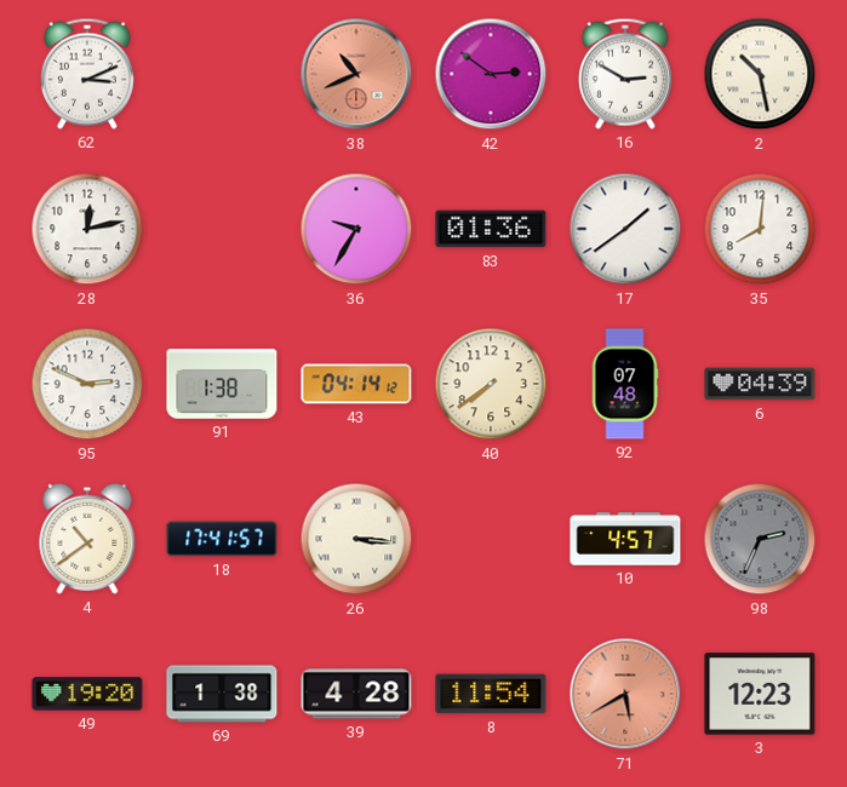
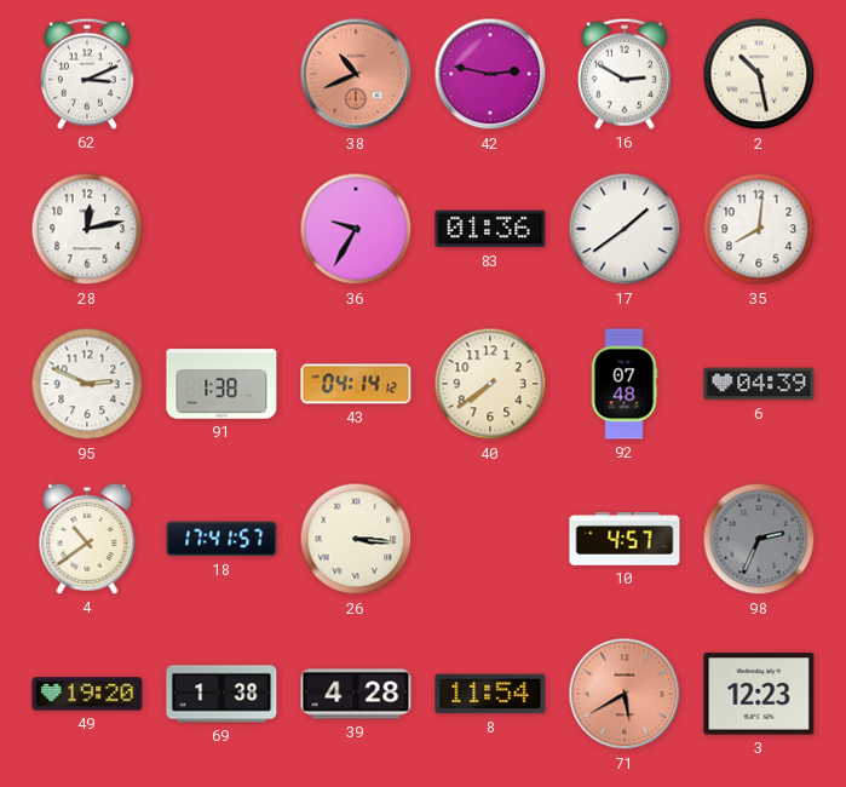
42: 2:51 -> 2:47
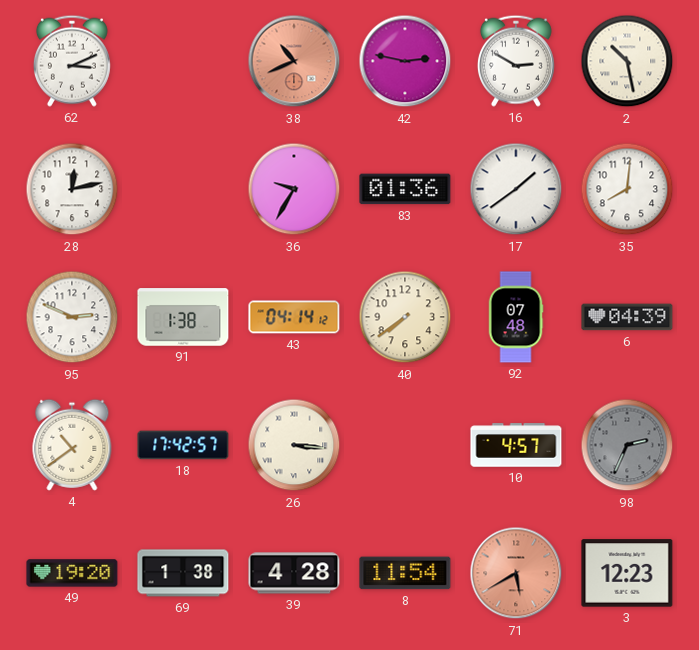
18: 17:41 -> 17:42
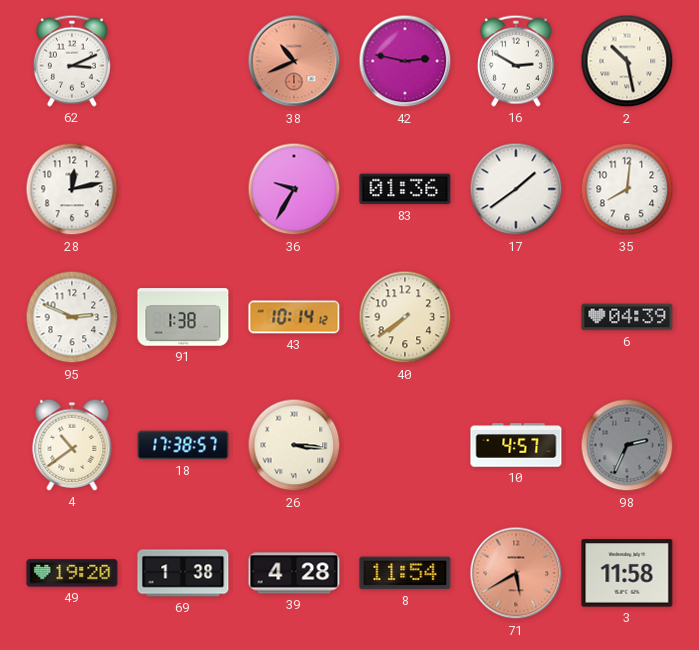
43: 04:14 -> 10:14
92: 07:48 -> none
18: 17:42 -> 17:38
3: 12:23 -> 11:58
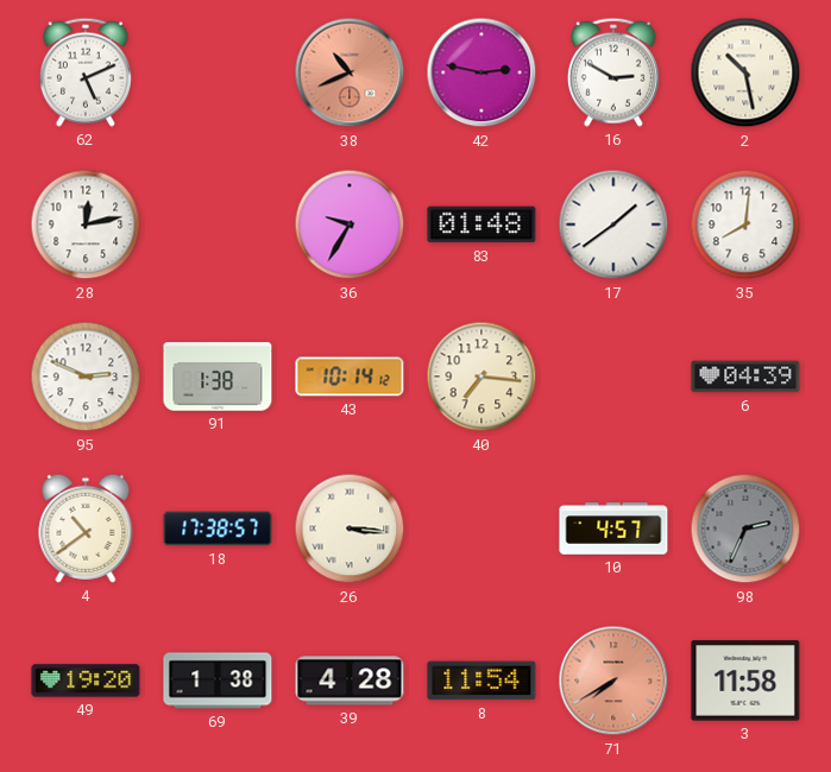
62: 3:11 -> 5:11
83: 01:36 -> 01:48
40: 7:39 -> 7:16
71: 5:40 -> 7:40
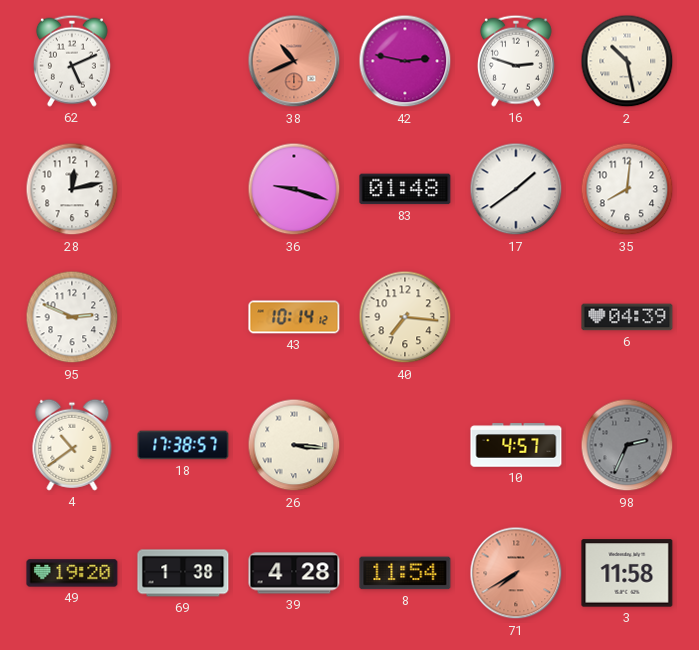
16: 2:50 -> 2:48
36: 9:35 -> 9:18
91: 1:38 -> none
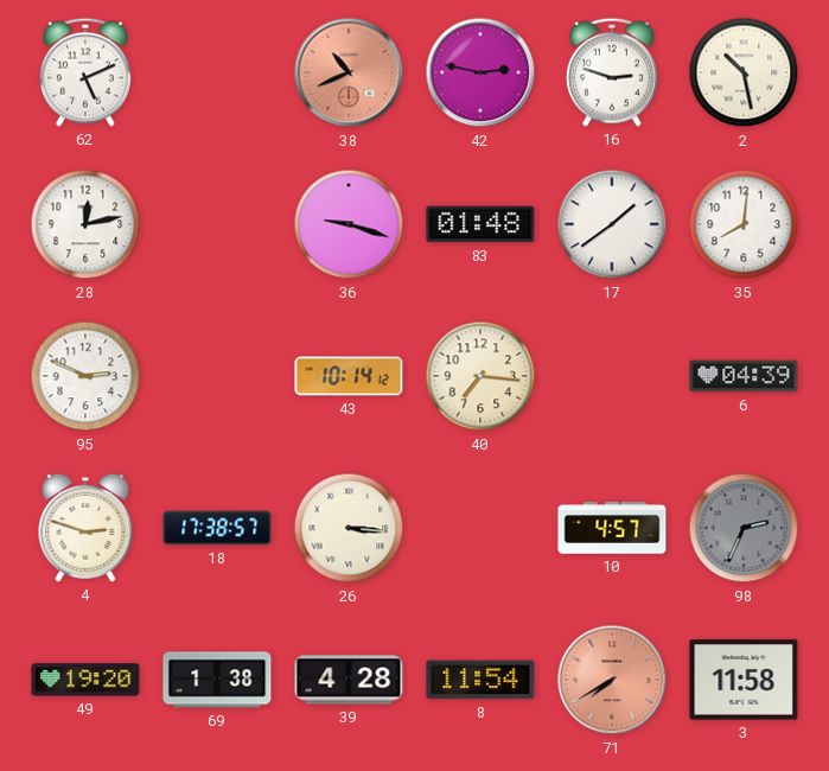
4: 10:39 -> 2:48
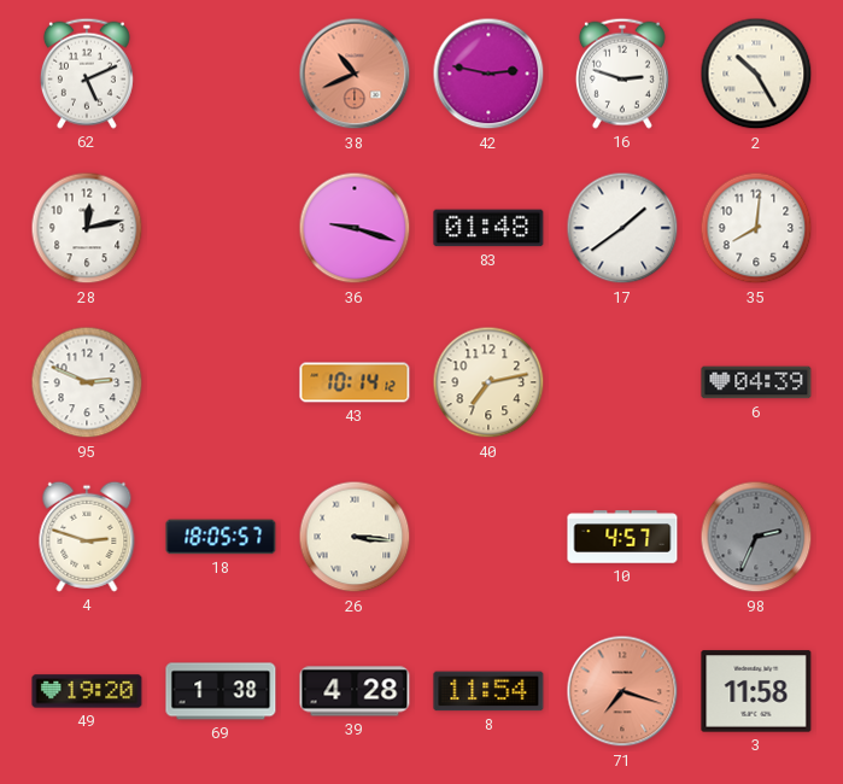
2: 10:28 -> 10:25
40: 7:16 -> 7:13
18: 17:38 -> 18:05
71: 7:40 -> 7:18
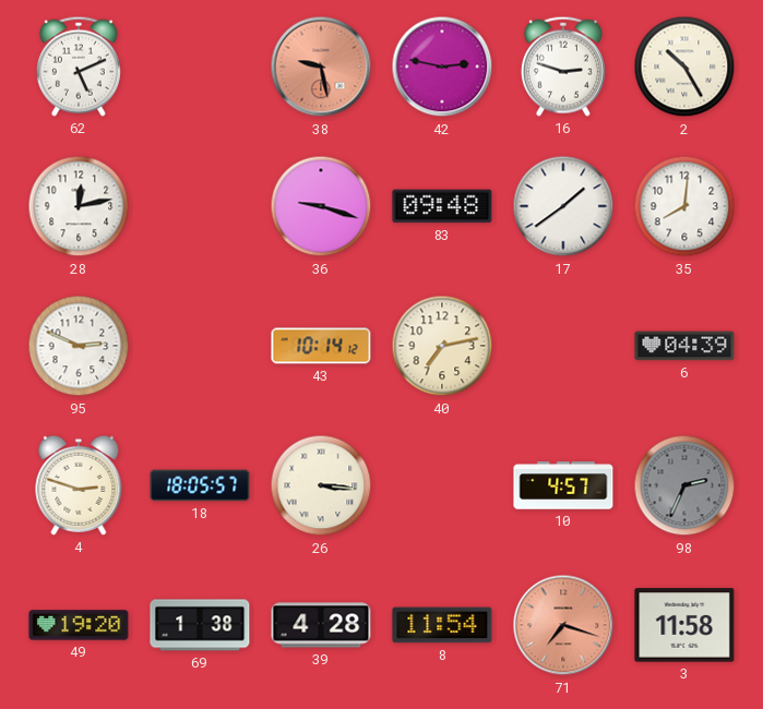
38: 10:41 -> 9:28
83: 01:48 -> 09:48
